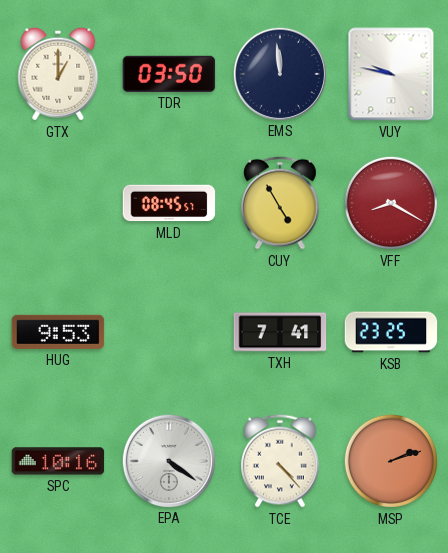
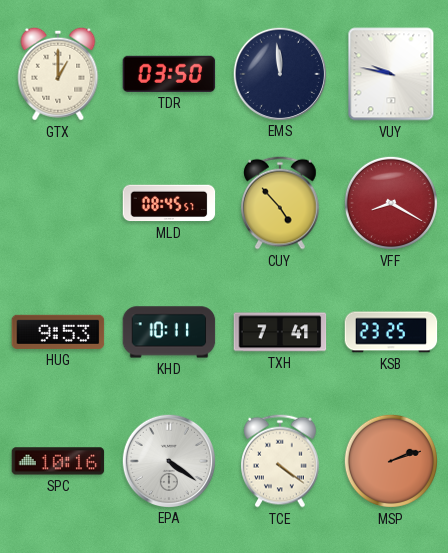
CUY: 4:55 -> 4:53
KHD: none -> 10:11
TCE: 4:23 -> 4:21
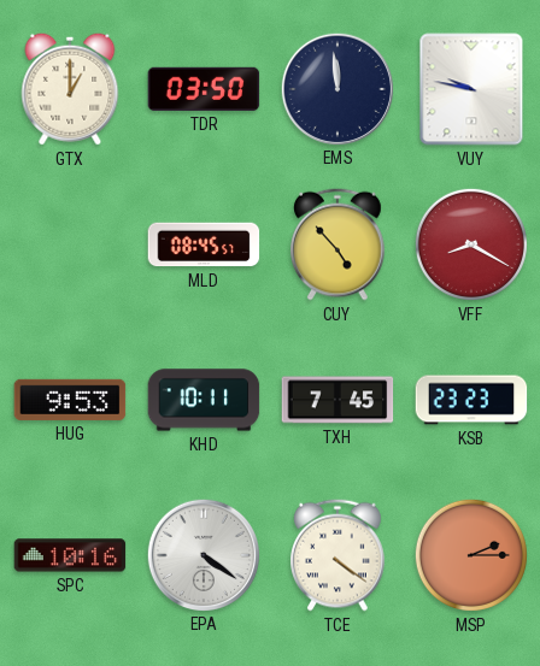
TXH: 7:41 -> 7:45
KSB: 23:25 -> 23:23
MSP: 2:12 -> 2:15
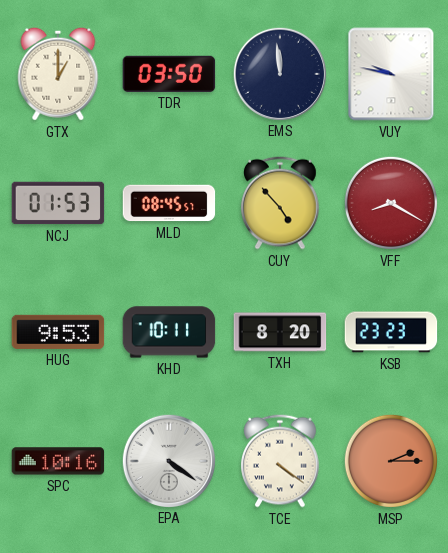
NCJ: none -> 01:53
TXH: 7:45 -> 8:20
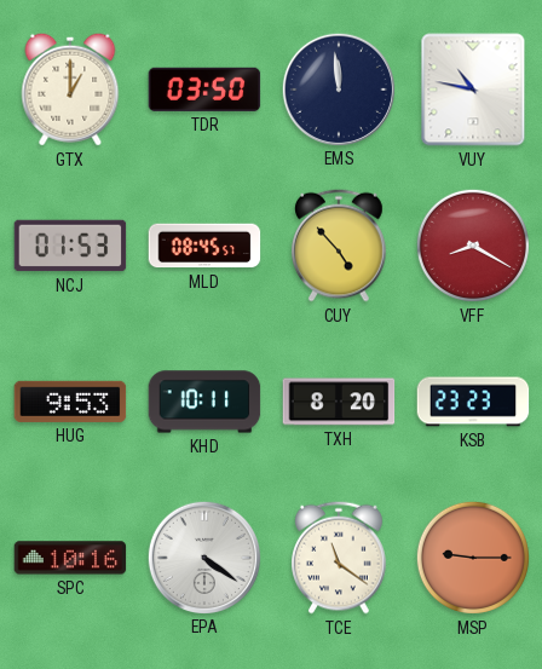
VUY: 9:47 -> 10:47
TCE: 4:21 -> 11:21
MSP: 2:15 -> 9:15
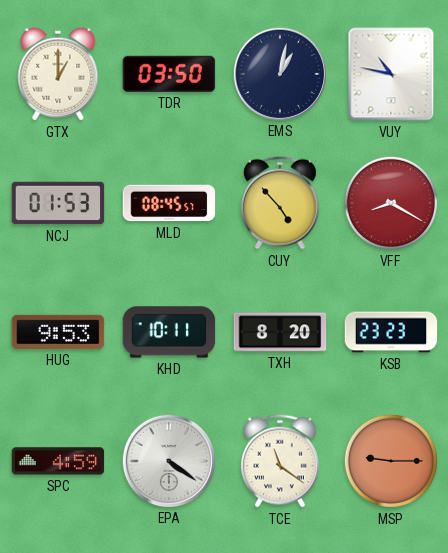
EMS: 11:59 -> 1:02
SPC: 10:16 -> 4:59
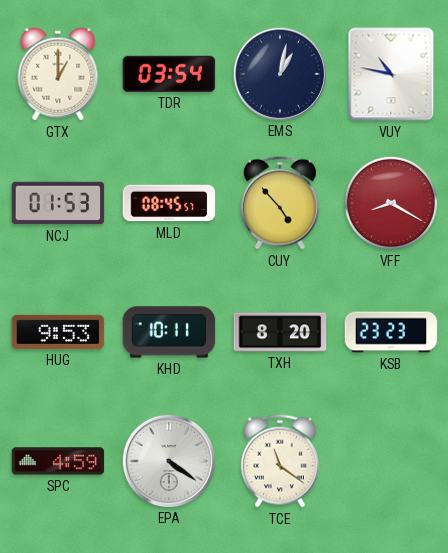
TDR: 03:50 -> 03:54
MSP: 9:15 -> none
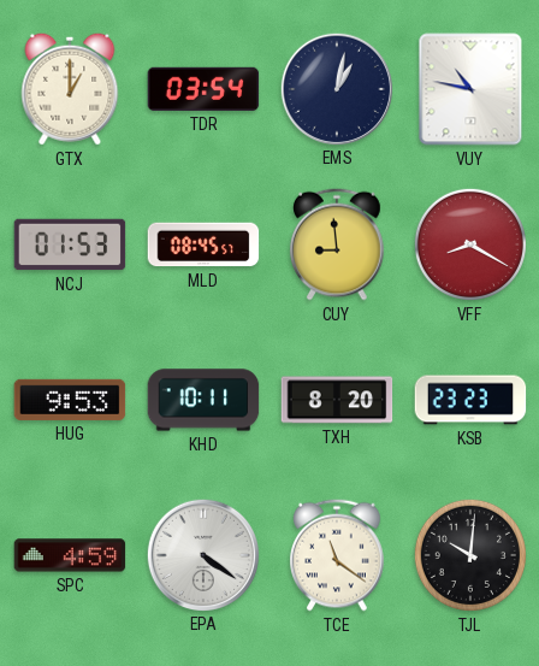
CUY: 4:53 -> 8:59
TJL: none -> 10:01
